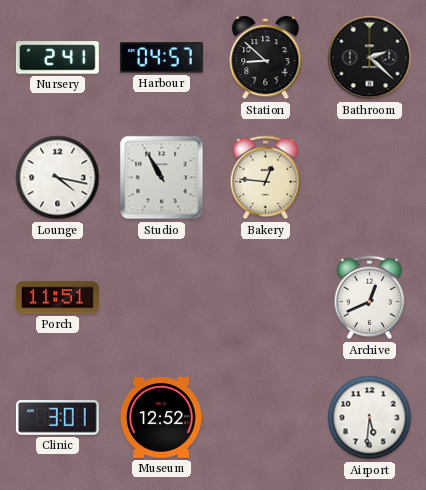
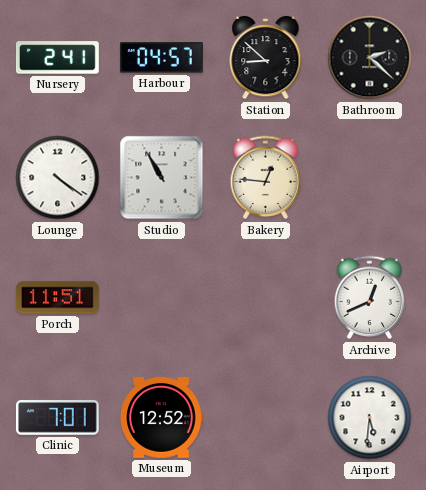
Lounge: 4:17 -> 4:21
Clinic: 3:01 -> 7:01
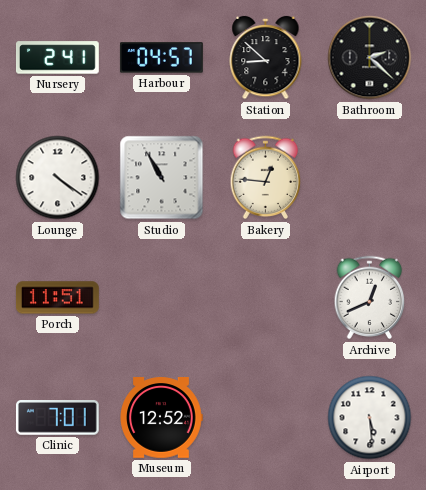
Airport: 5:31 -> 5:29
